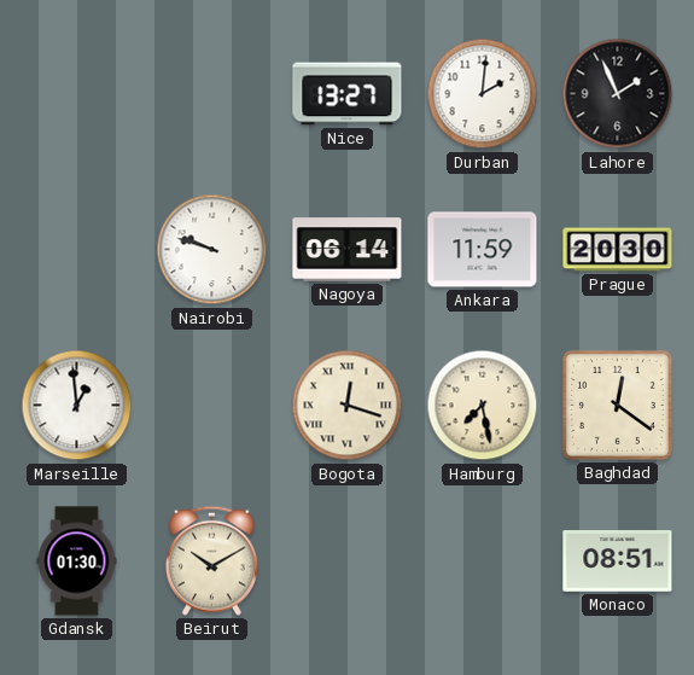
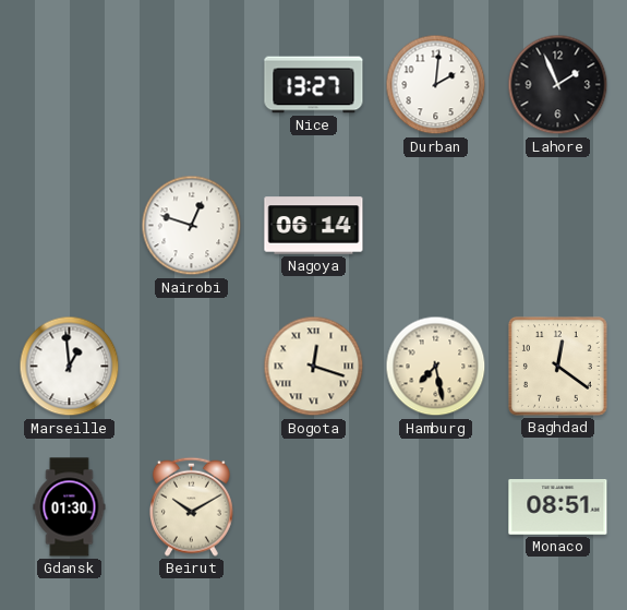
Nairobi: 9:48 -> 12:48
Ankara: 11:59 -> none
Prague: 20:30 -> none
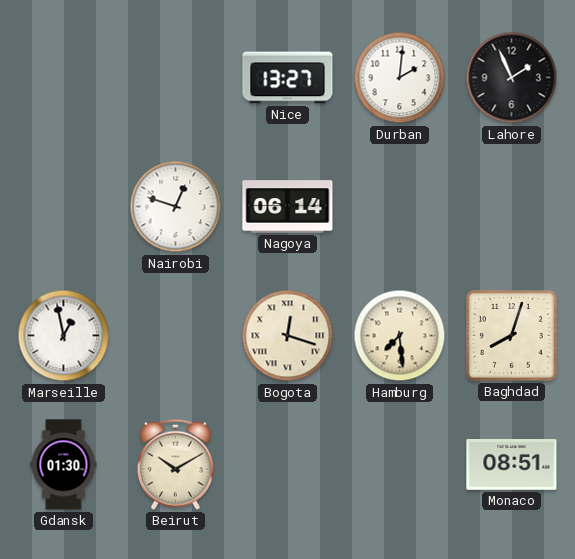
Marseille: 12:59 -> 12:58
Hamburg: 7:28 -> 7:29
Baghdad: 12:21 -> 8:03
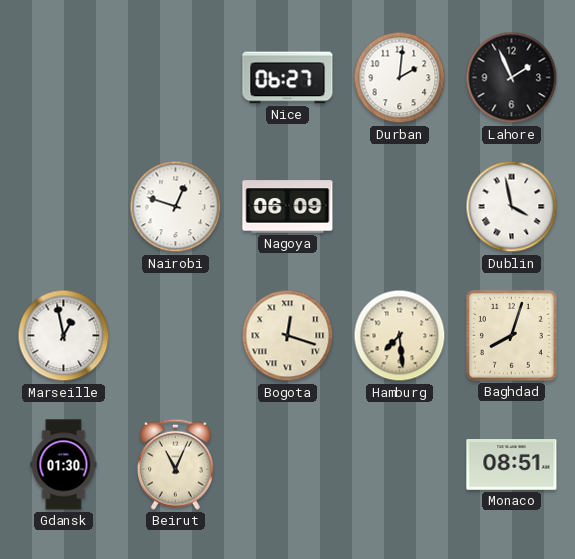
Nice: 13:27 -> 06:27
Nagoya: 06:14 -> 06:09
Dublin: none -> 3:58
Beirut: 10:10 -> 11:04
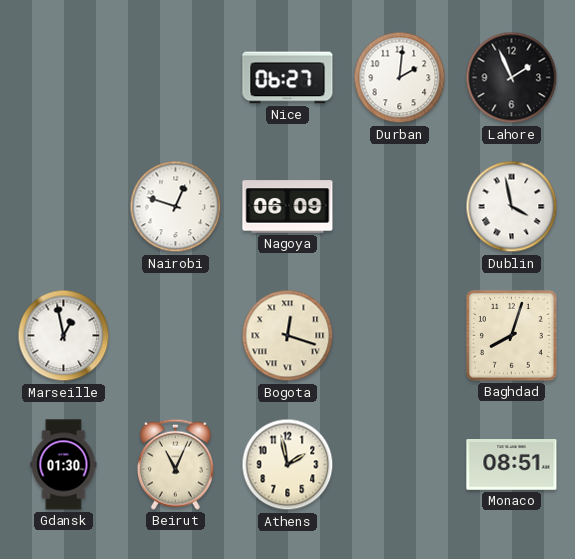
Hamburg: 7:29 -> none
Athens: none -> 1:58
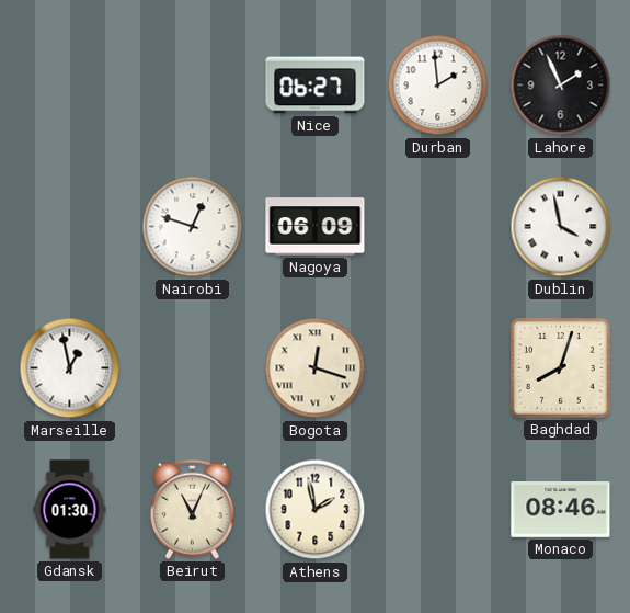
Durban: 2:01 -> 1:59
Monaco: 08:51 -> 08:46
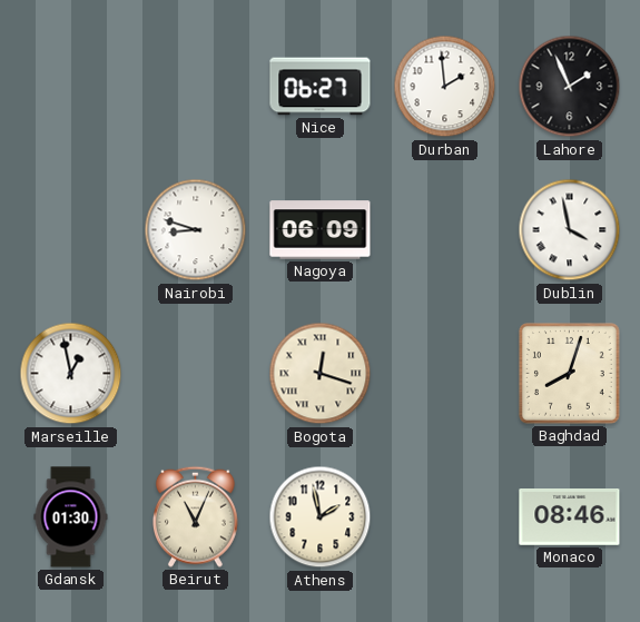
Nairobi: 12:48 -> 8:48
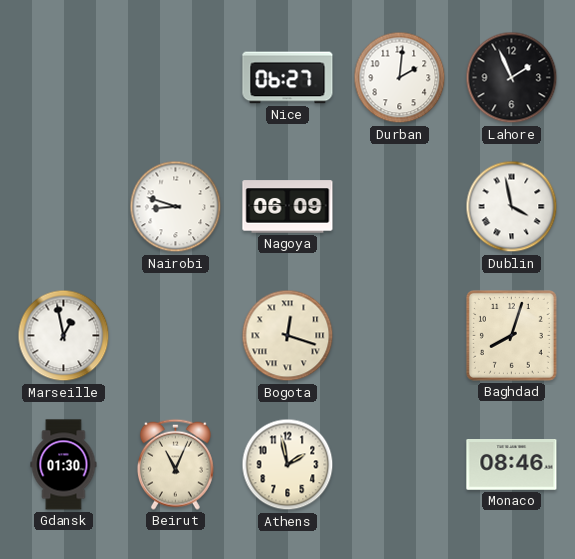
Durban: 1:59 -> 2:01
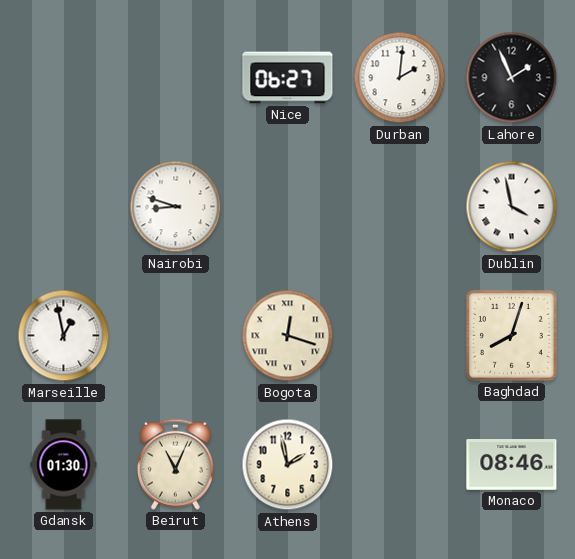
Nagoya: 06:09 -> none
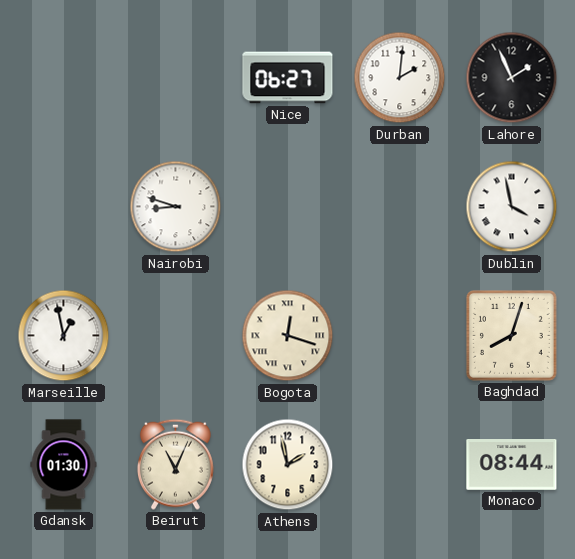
Monaco: 08:46 -> 08:44
